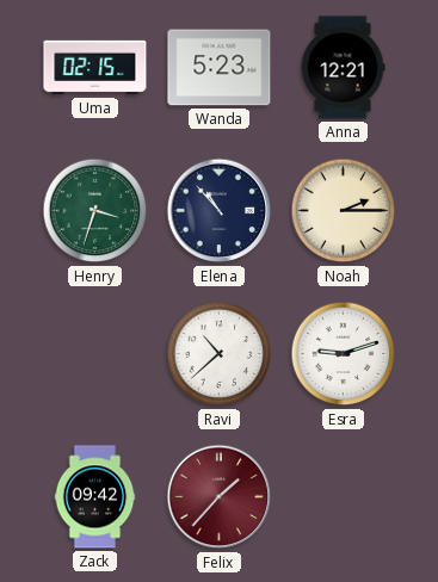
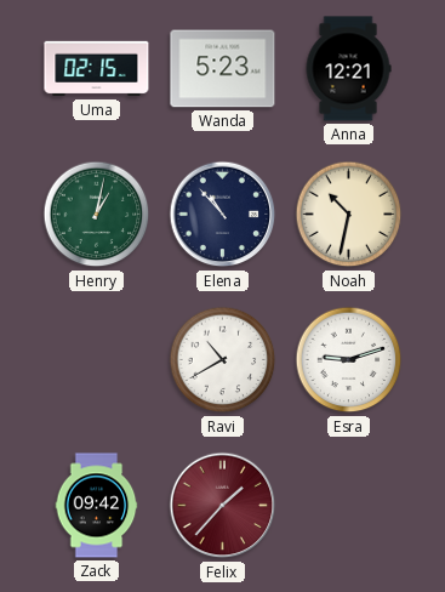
Henry: 3:33 -> 1:02
Noah: 2:15 -> 10:32
Ravi: 10:38 -> 10:40
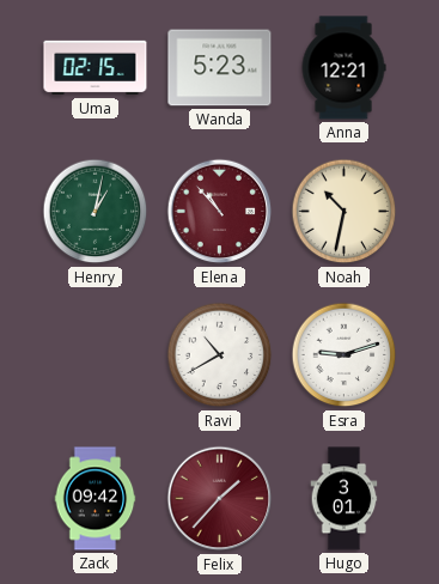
Elena dial: navy -> burgundy
Hugo: none -> 3:01
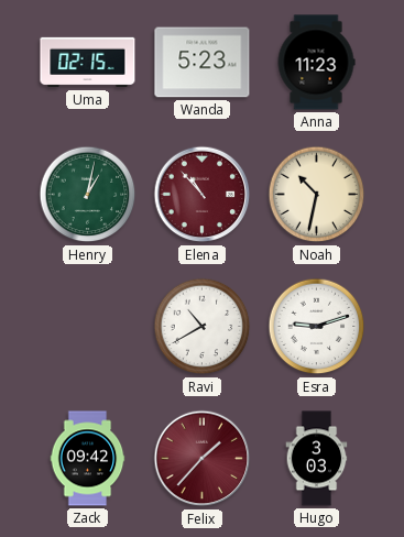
Anna: 12:21 -> 11:23
Hugo: 3:01 -> 3:03
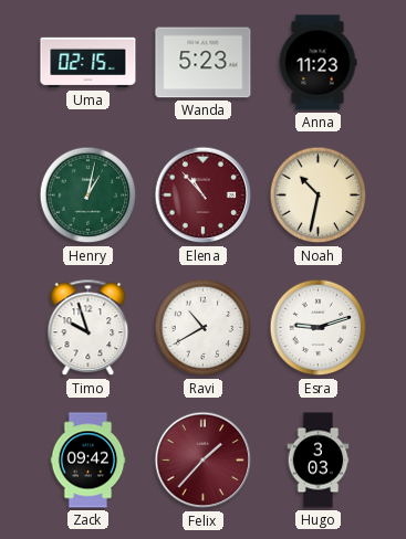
Timo: none -> 9:57
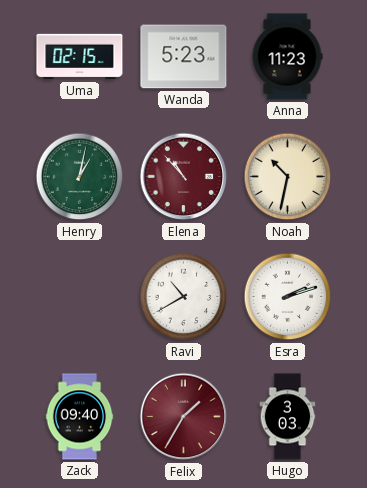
Timo: 9:57 -> none
Esra: 9:12 -> 2:12
Zack: 09:42 -> 09:40
Felix: 1:37 -> 1:35
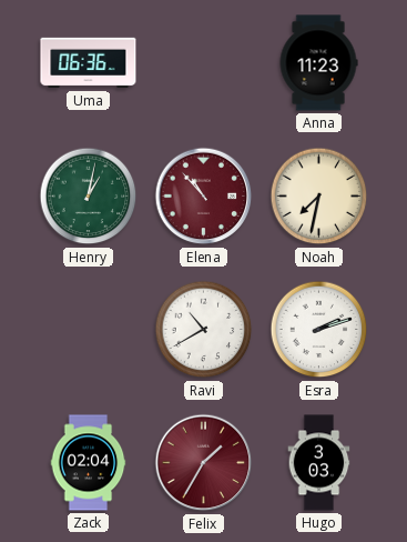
Uma: 02:15 -> 06:36
Wanda: 5:23 -> none
Noah: 10:32 -> 7:32
Zack: 09:40 -> 02:04
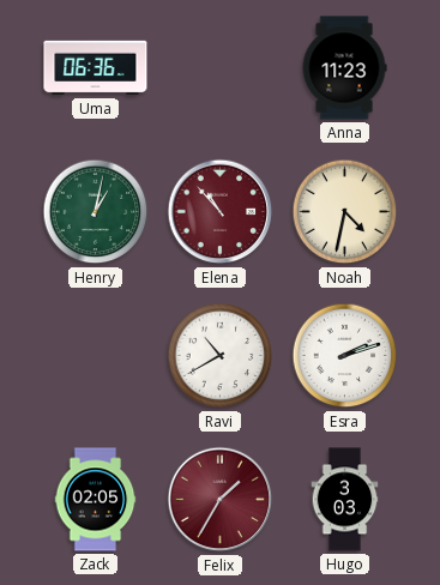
Noah: 7:32 -> 4:32
Zack: 02:04 -> 02:05
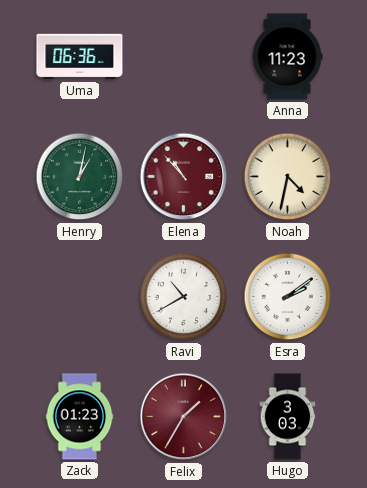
Esra: 2:12 -> 2:09
Zack: 02:05 -> 01:23
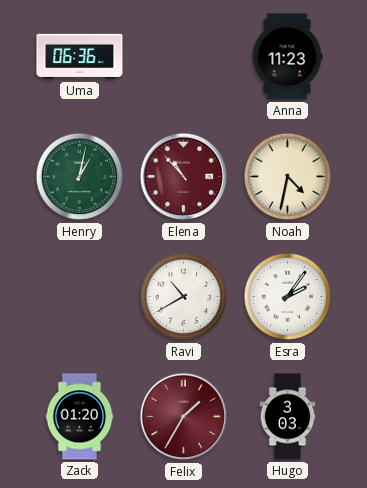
Esra: 2:09 -> 2:06
Zack: 01:23 -> 01:20
